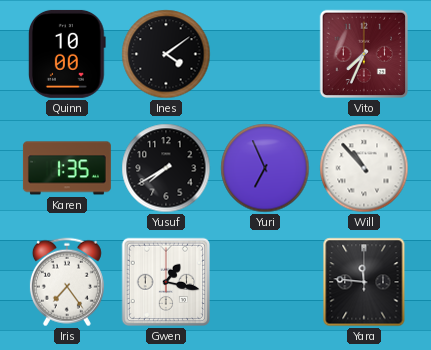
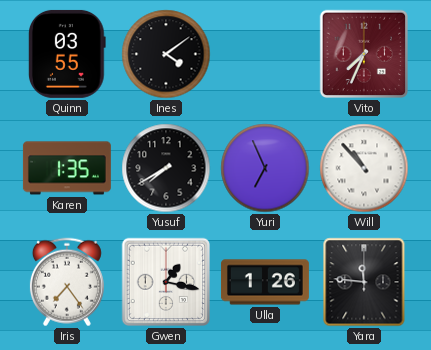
Quinn: 10:00 -> 03:55
Ulla: none -> 1:26
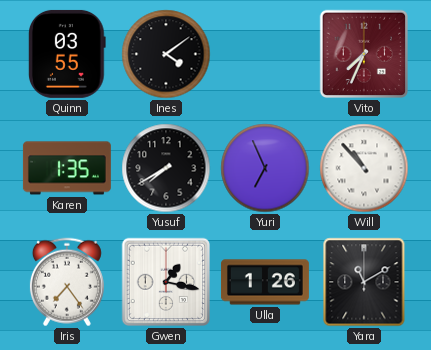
Yara: 11:46 -> 11:10
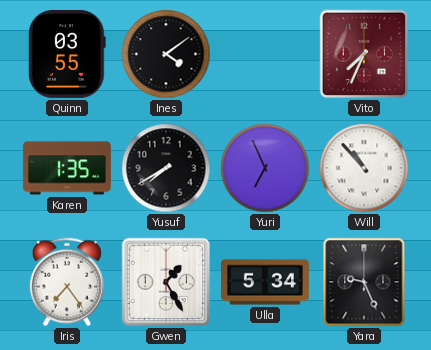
Gwen: 1:17 -> 1:25
Ulla: 1:26 -> 5:34
Yara: 11:10 -> 9:26
